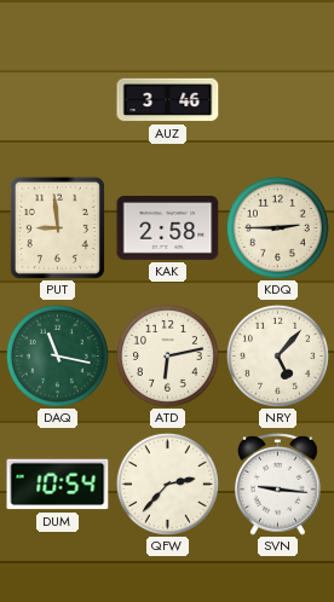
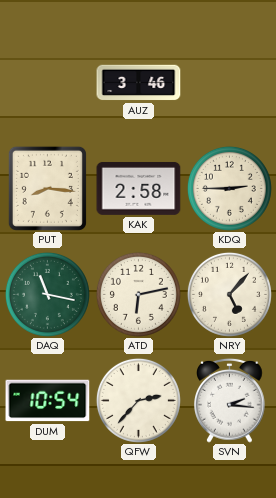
PUT: 8:59 -> 8:16
SVN: 9:16 -> 2:16
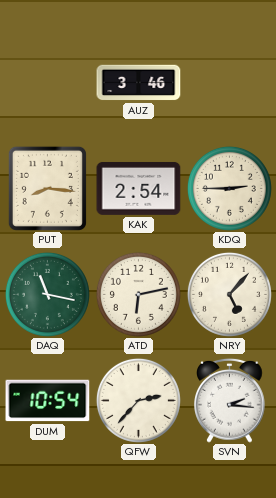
KAK: 2:58 -> 2:54
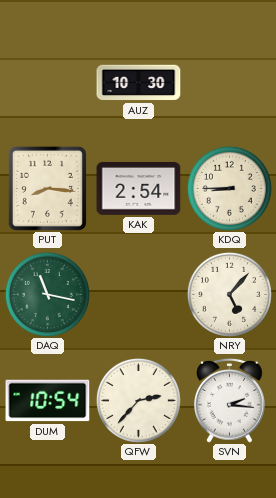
AUZ: 3:46 -> 10:30
KDQ: 2:45 -> 8:45
ATD: 6:13 -> none
